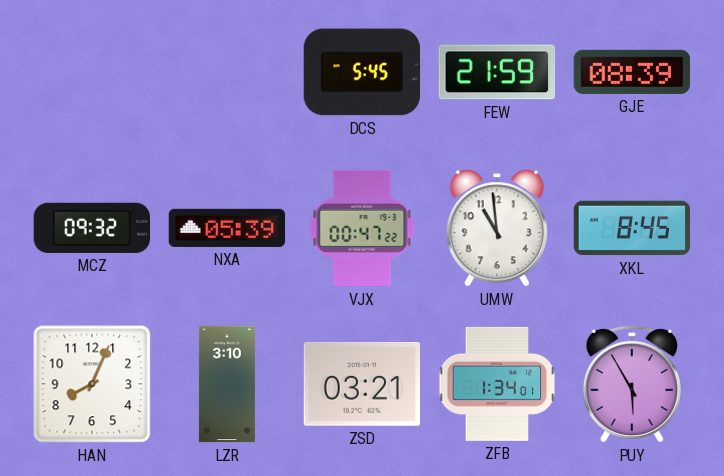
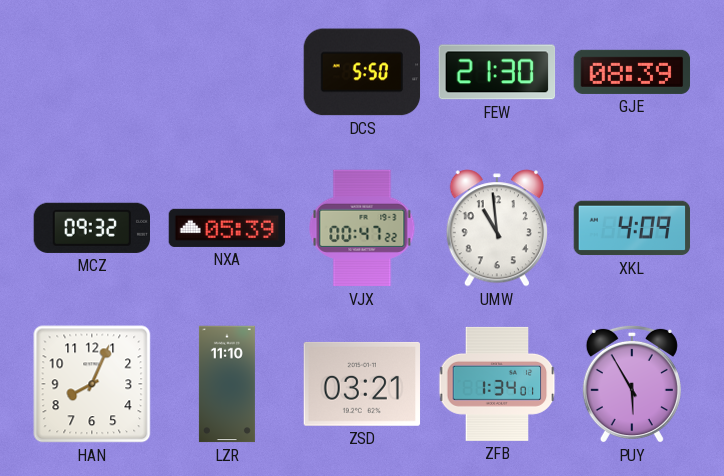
DCS: 5:45 -> 5:50
FEW: 21:59 -> 21:30
XKL: 8:45 -> 4:09
LZR: 3:10 -> 11:10
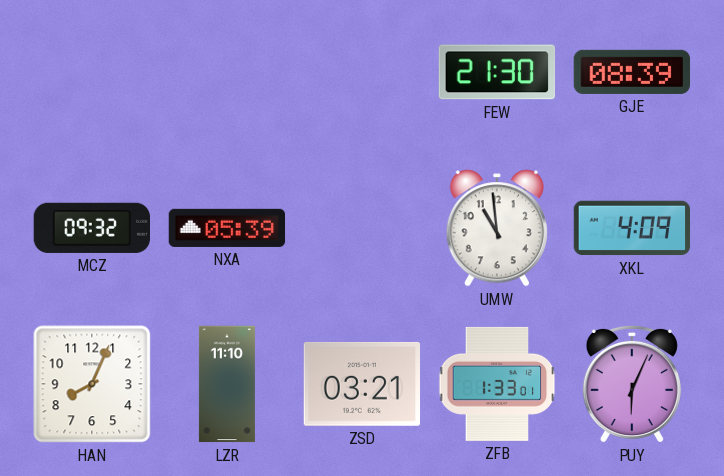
DCS: 5:50 -> none
VJX: 00:47 -> none
ZFB: 1:34 -> 1:33
PUY: 5:55 -> 6:04
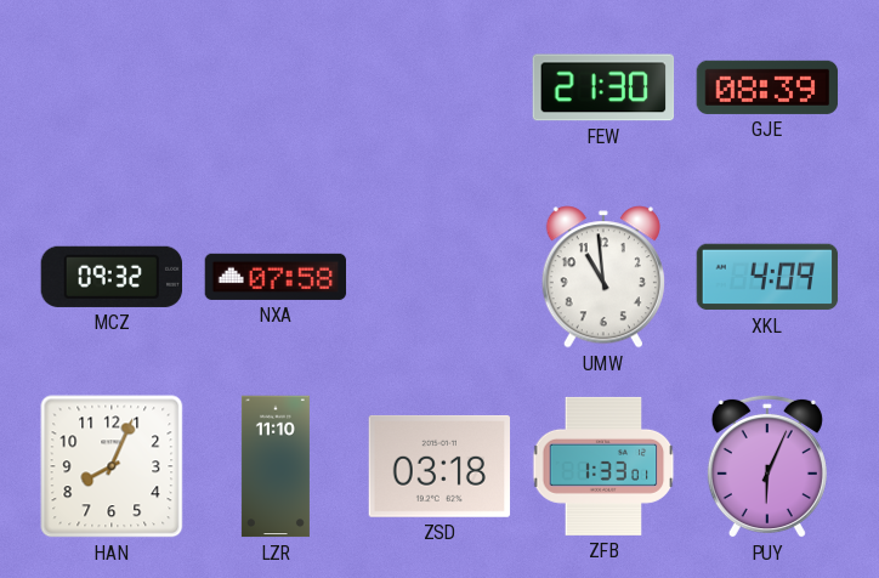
NXA: 05:39 -> 07:58
ZSD: 03:21 -> 03:18
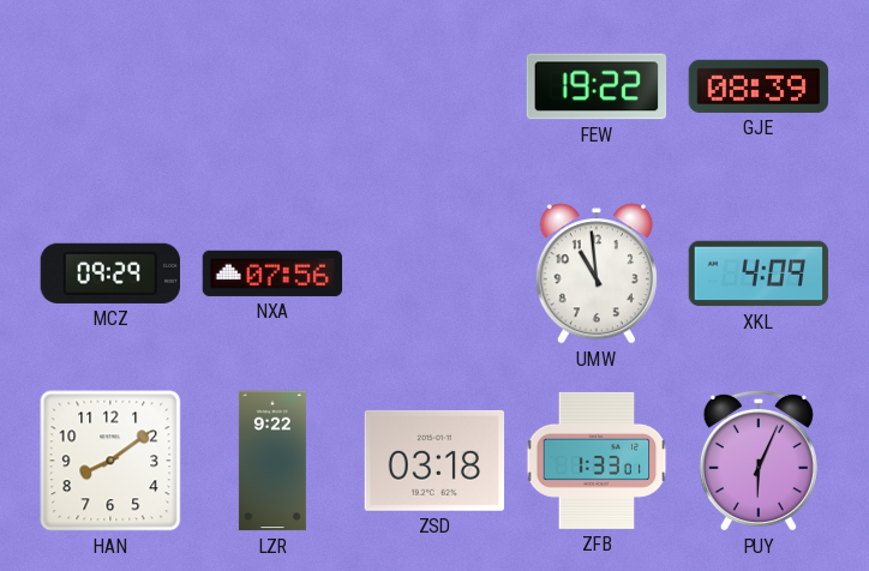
FEW: 21:30 -> 19:22
MCZ: 09:32 -> 09:29
NXA: 07:58 -> 07:56
HAN: 8:04 -> 8:09
LZR: 11:10 -> 9:22
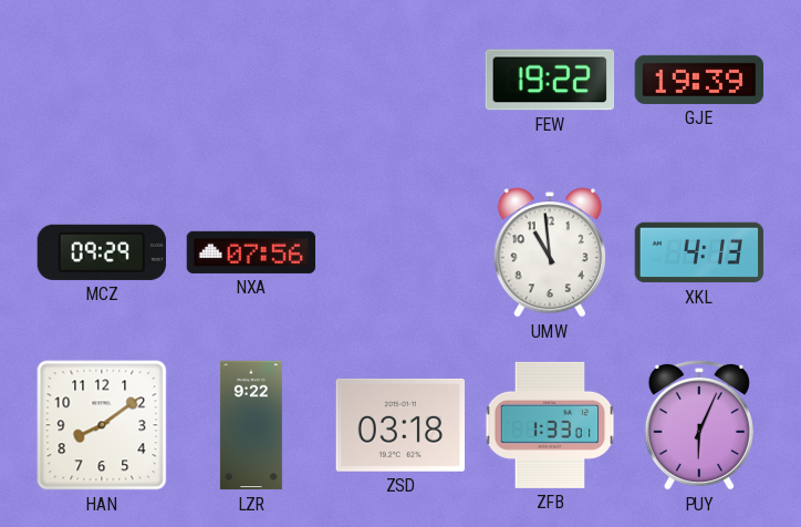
GJE: 08:39 -> 19:39
XKL: 4:09 -> 4:13
